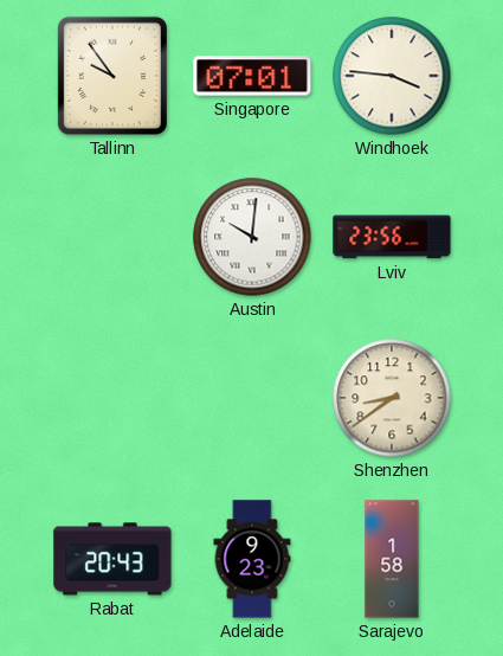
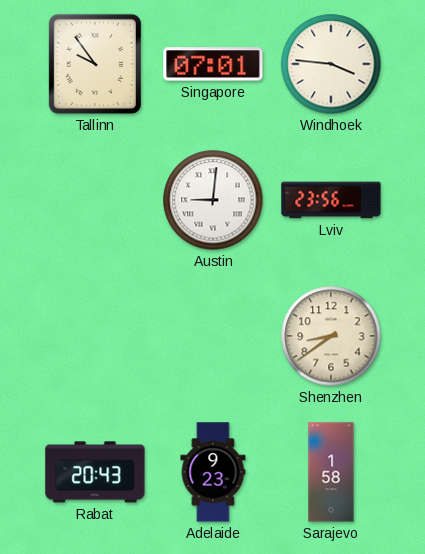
Austin: 10:01 -> 9:01
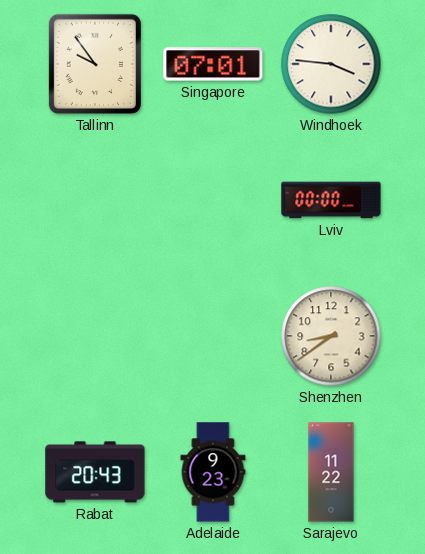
Austin: 9:01 -> none
Lviv: 23:56 -> 00:00
Sarajevo: 1:58 -> 11:22
